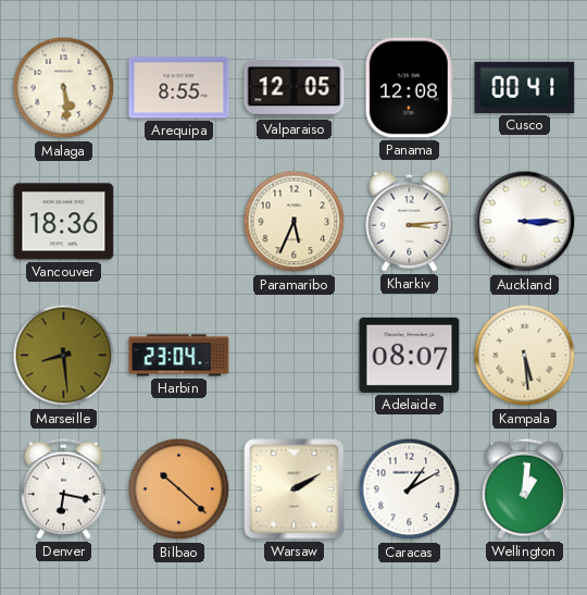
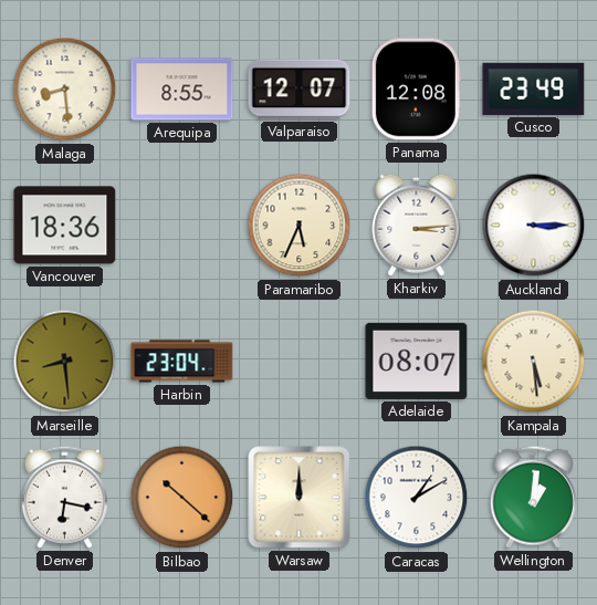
Malaga: 5:29 -> 8:29
Valparaiso: 12:05 -> 12:07
Cusco: 00:41 -> 23:49
Warsaw: 2:10 -> 12:00
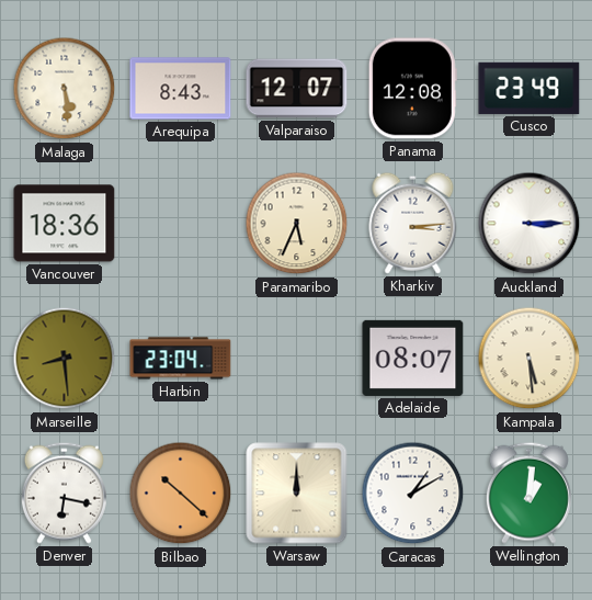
Malaga: 8:29 -> 5:29
Arequipa: 8:55 -> 8:43
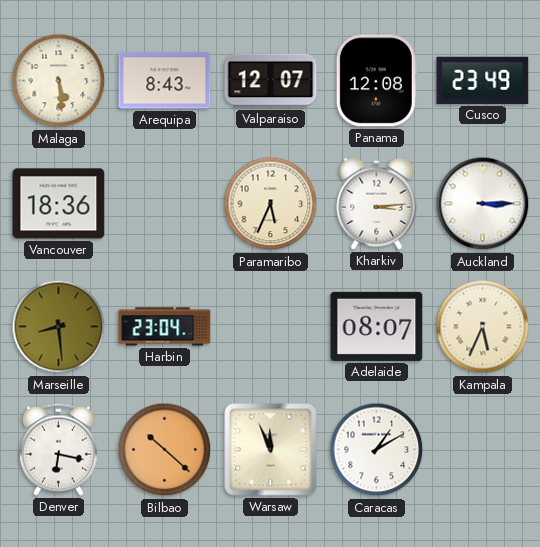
Kampala: 5:29 -> 5:34
Warsaw: 12:00 -> 11:56
Wellington: 1:01 -> none
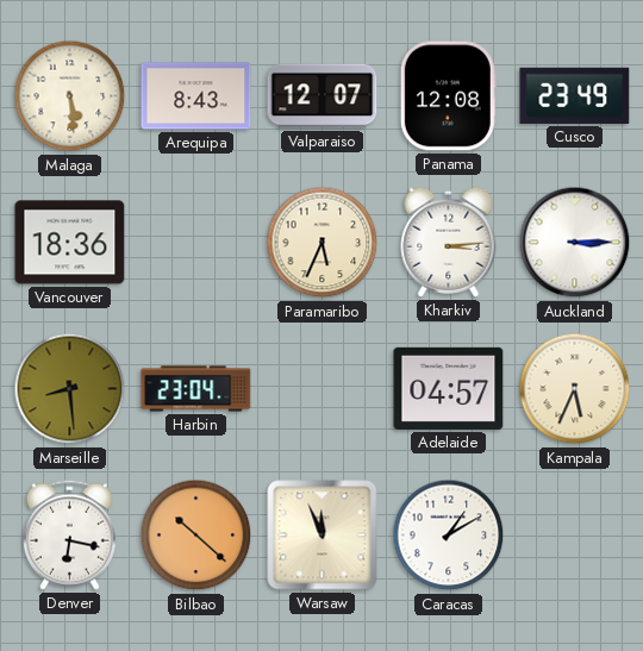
Adelaide: 08:07 -> 04:57
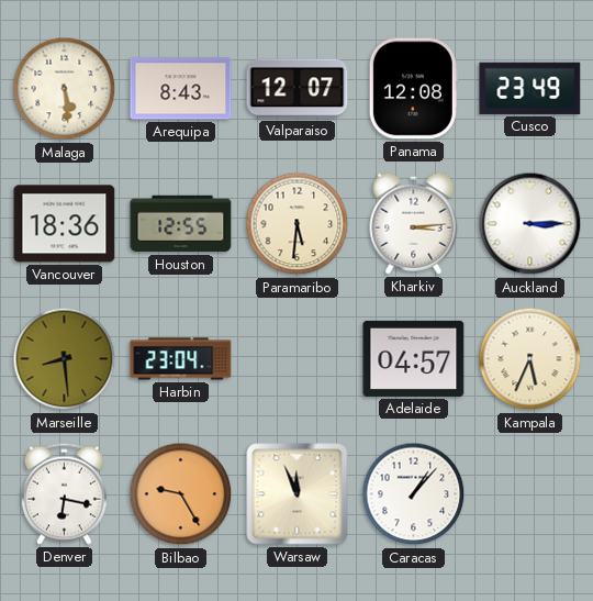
Houston: none -> 12:55
Paramaribo: 5:34 -> 5:31
Bilbao: 10:22 -> 9:25
Caracas: 1:10 -> 1:07
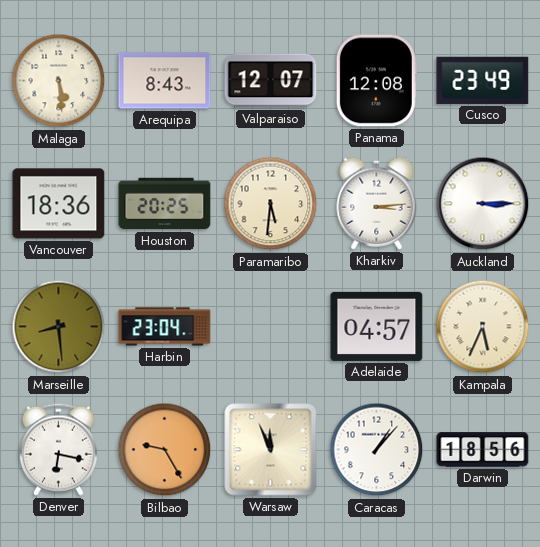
Houston: 12:55 -> 20:25
Darwin: none -> 18:56
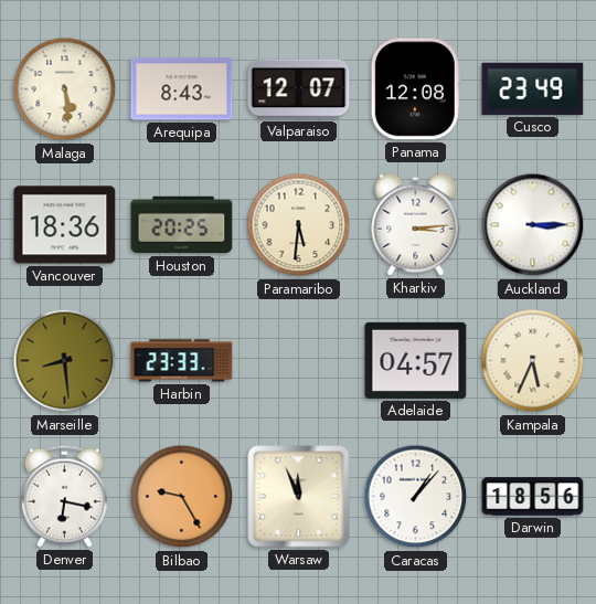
Harbin: 23:04 -> 23:33
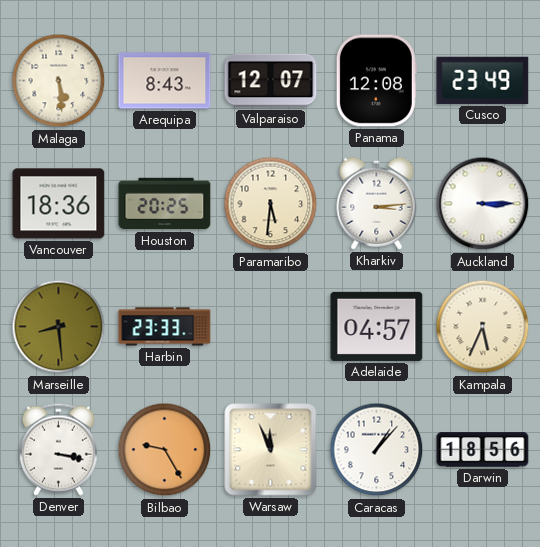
Denver: 6:17 -> 3:17
